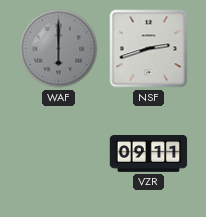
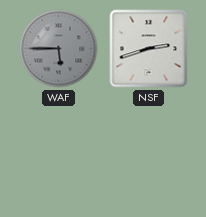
WAF: 6:00 -> 5:45
VZR: 09:11 -> none
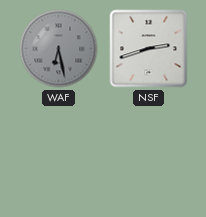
WAF: 5:45 -> 6:28
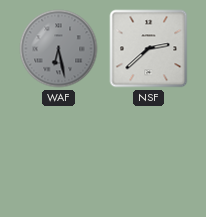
NSF: 2:42 -> 2:38
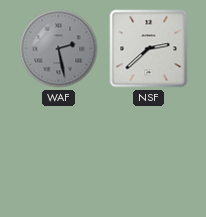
WAF: 6:28 -> 2:28
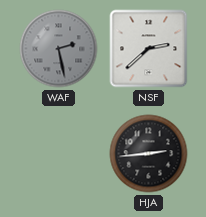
HJA: none -> 2:44
